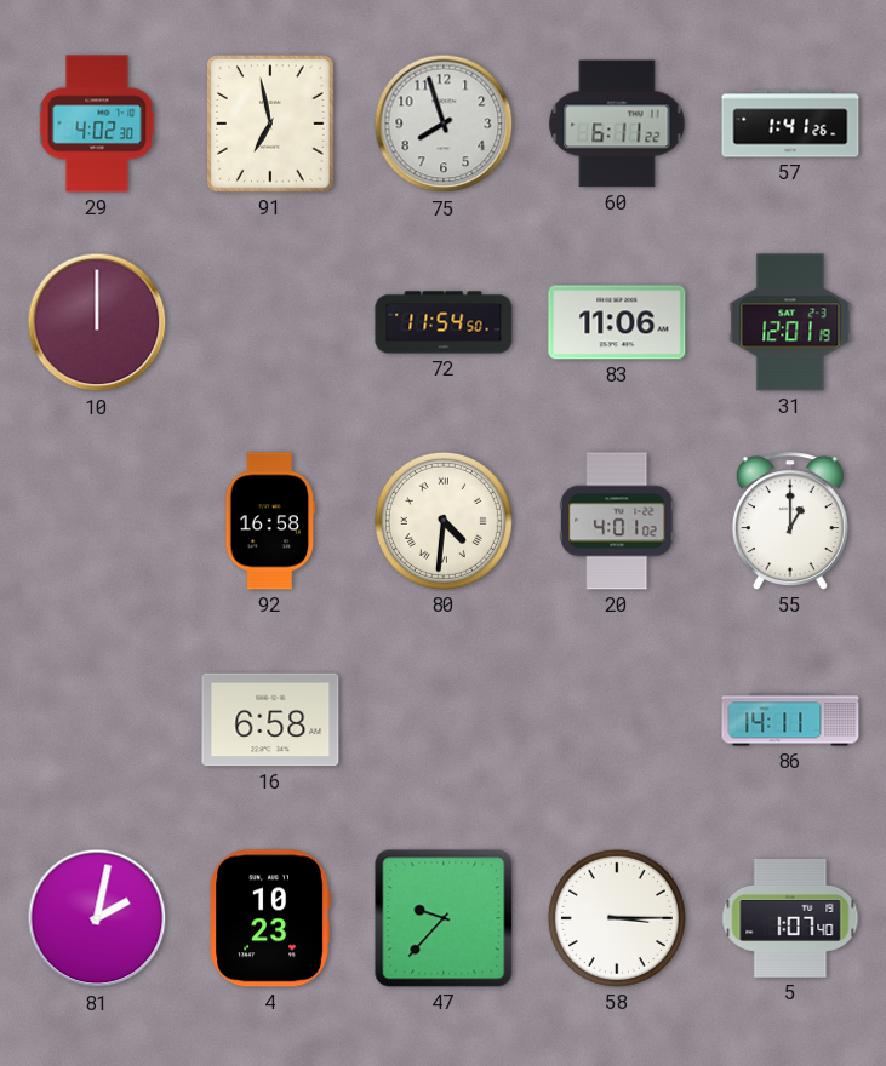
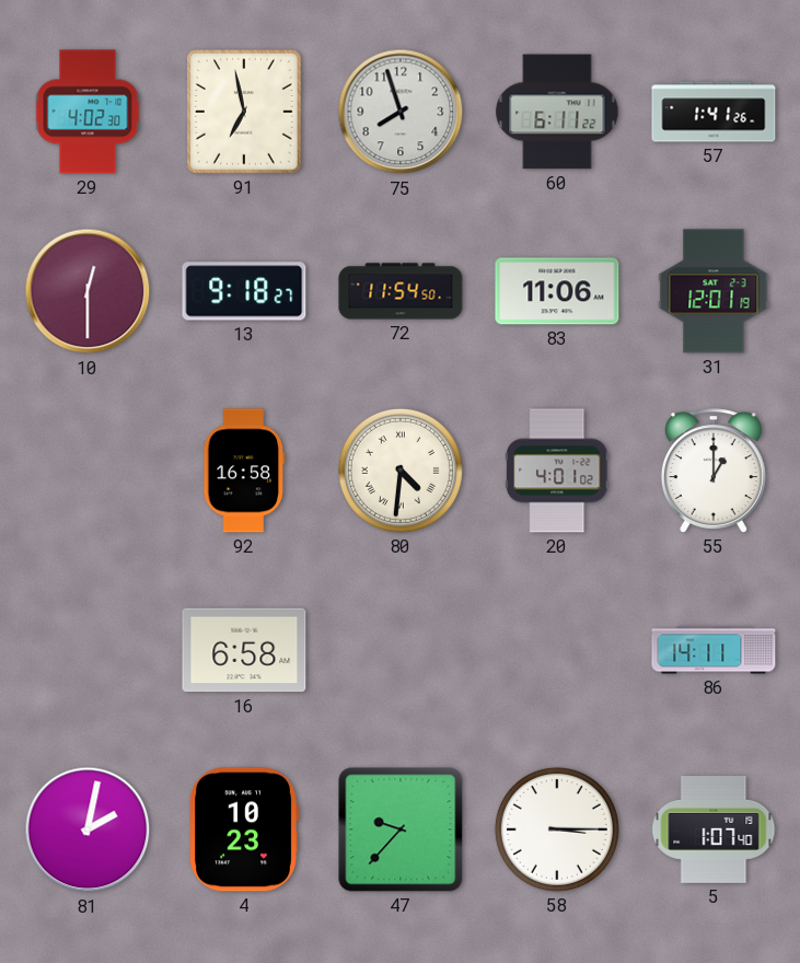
10: 12:00 -> 12:30
13: none -> 9:18
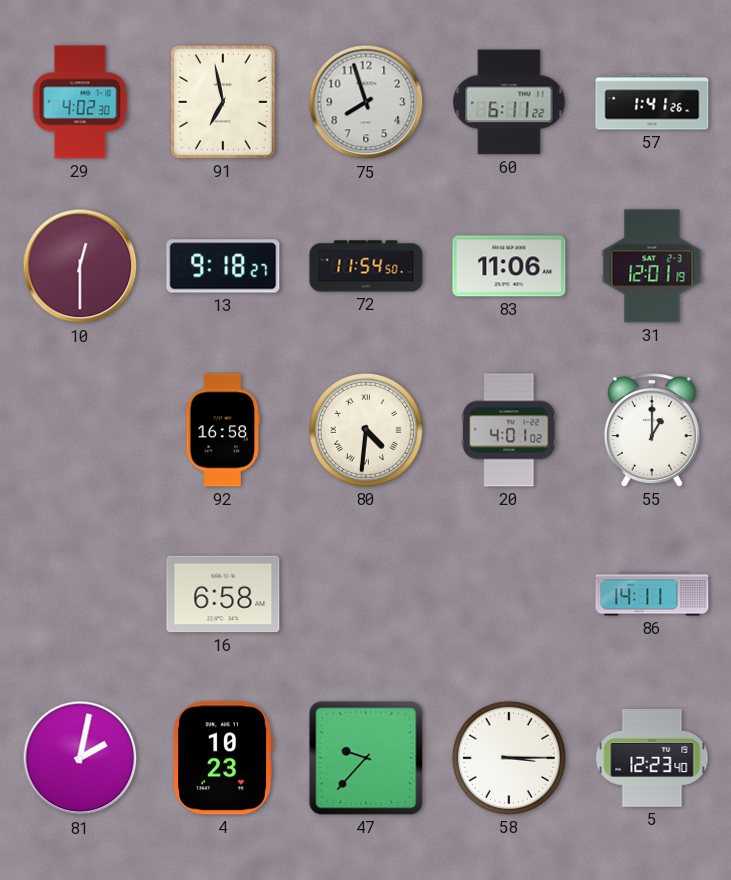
5: 1:07 -> 12:23
